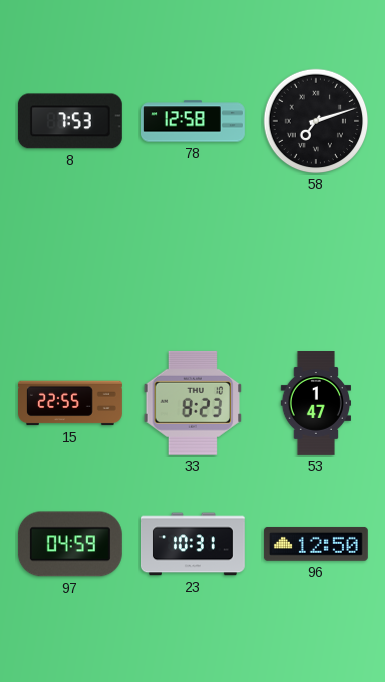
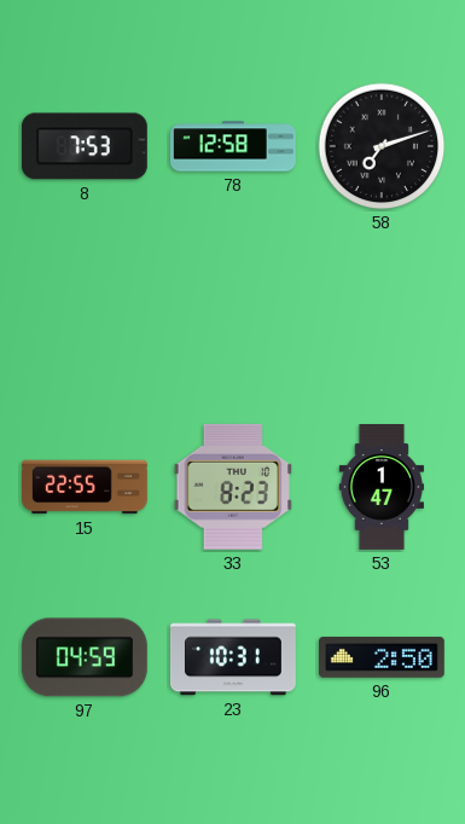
96: 12:50 -> 2:50
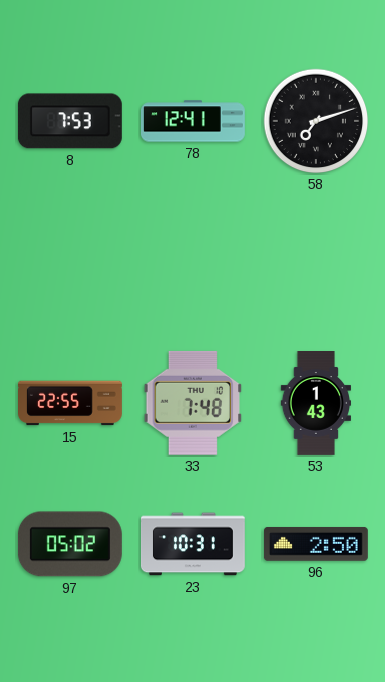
78: 12:58 -> 12:41
33: 8:23 -> 7:48
53: 1:47 -> 1:43
97: 04:59 -> 05:02
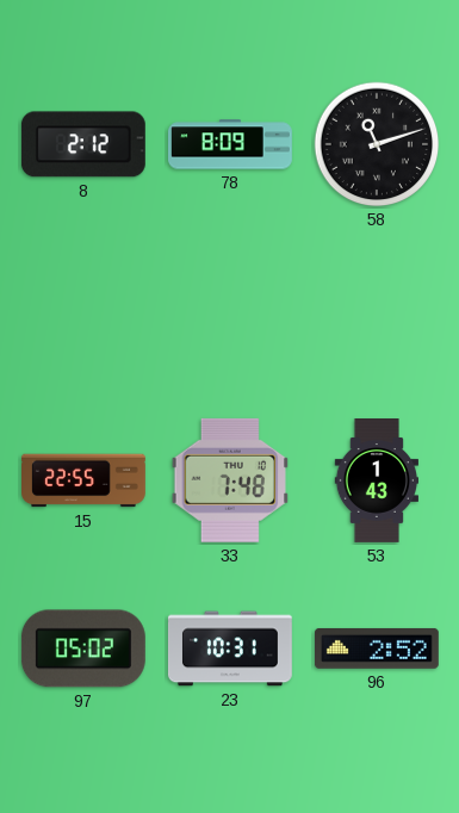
8: 7:53 -> 2:12
78: 12:41 -> 8:09
58: 7:12 -> 11:12
96: 2:50 -> 2:52
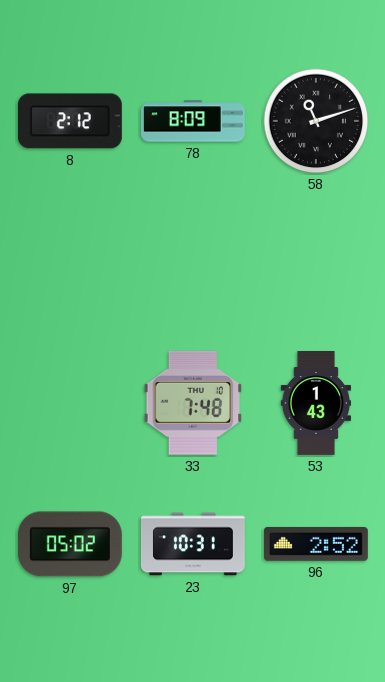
15: 22:55 -> none
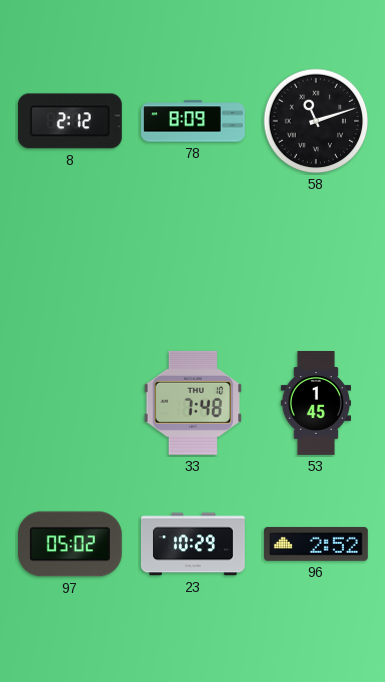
53: 1:43 -> 1:45
23: 10:31 -> 10:29
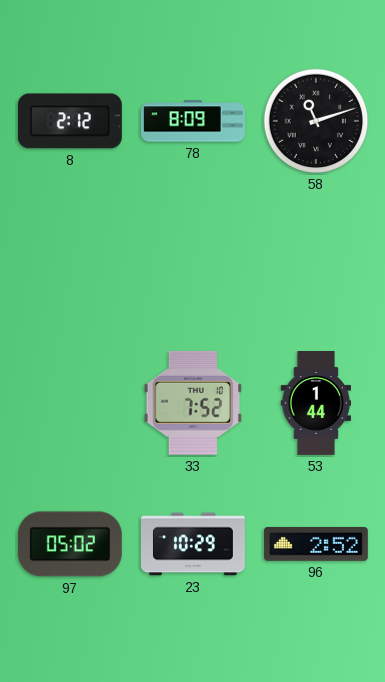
33: 7:48 -> 7:52
53: 1:45 -> 1:44
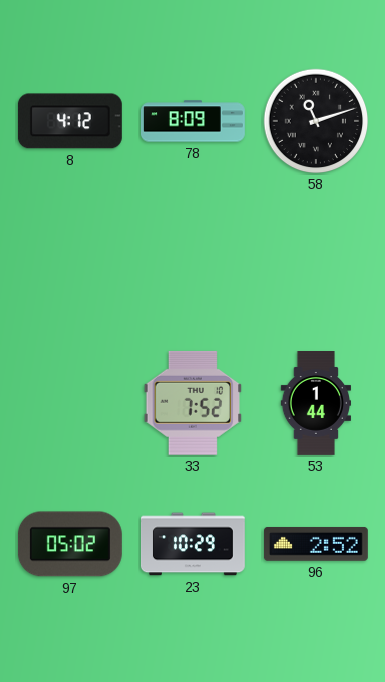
8: 2:12 -> 4:12
